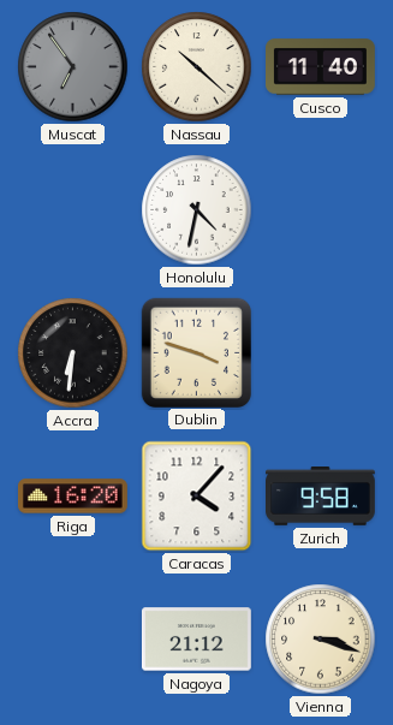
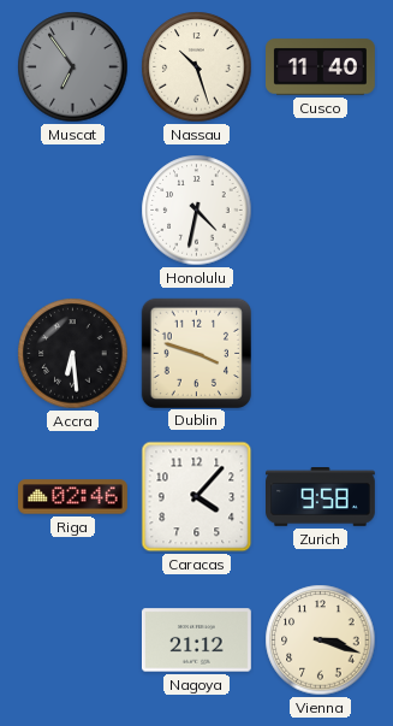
Nassau: 10:22 -> 10:27
Accra: 6:31 -> 6:29
Riga: 16:20 -> 02:46
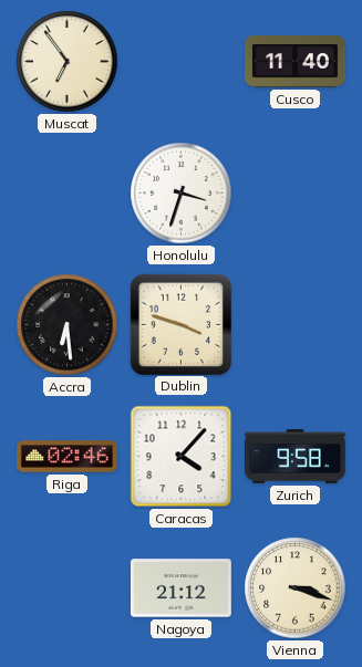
Muscat dial: grey -> cream
Nassau: 10:27 -> none
Honolulu: 4:32 -> 3:33
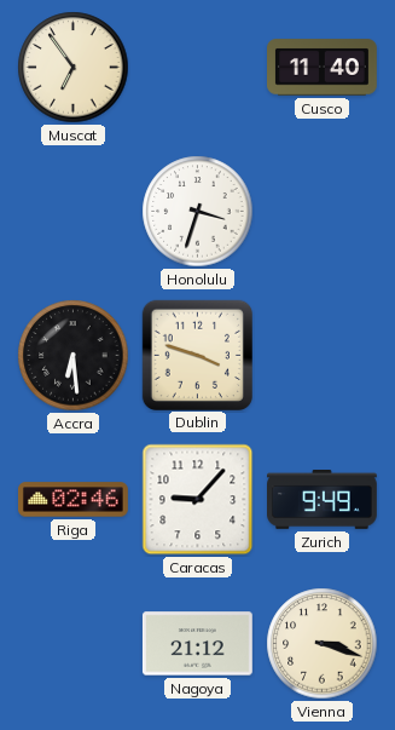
Caracas: 4:07 -> 9:07
Zurich: 9:58 -> 9:49
